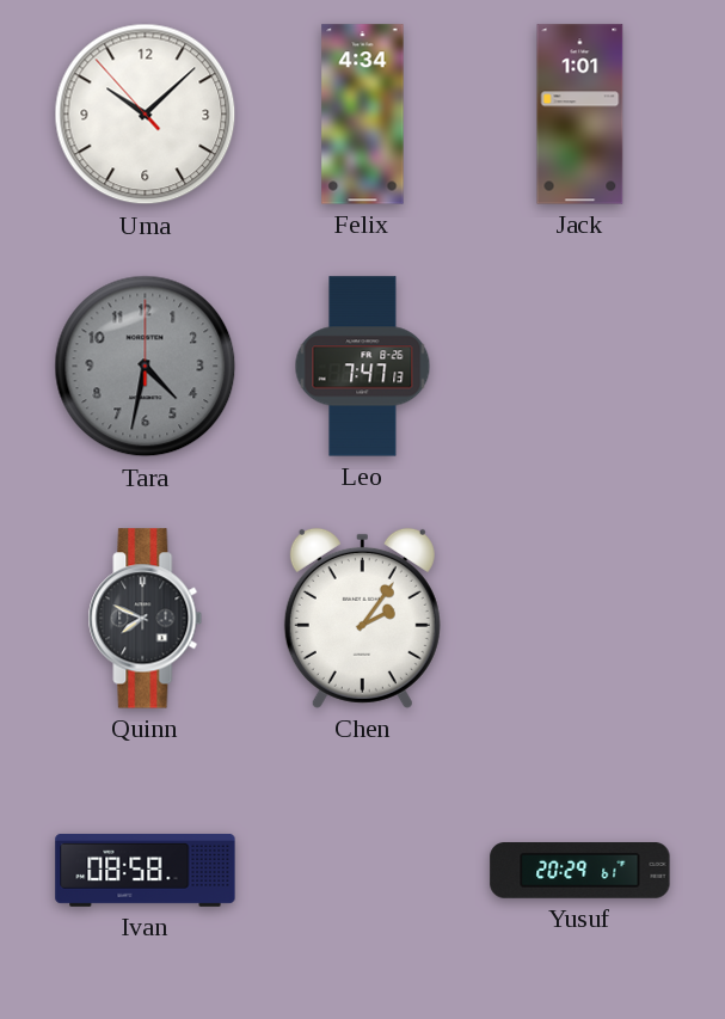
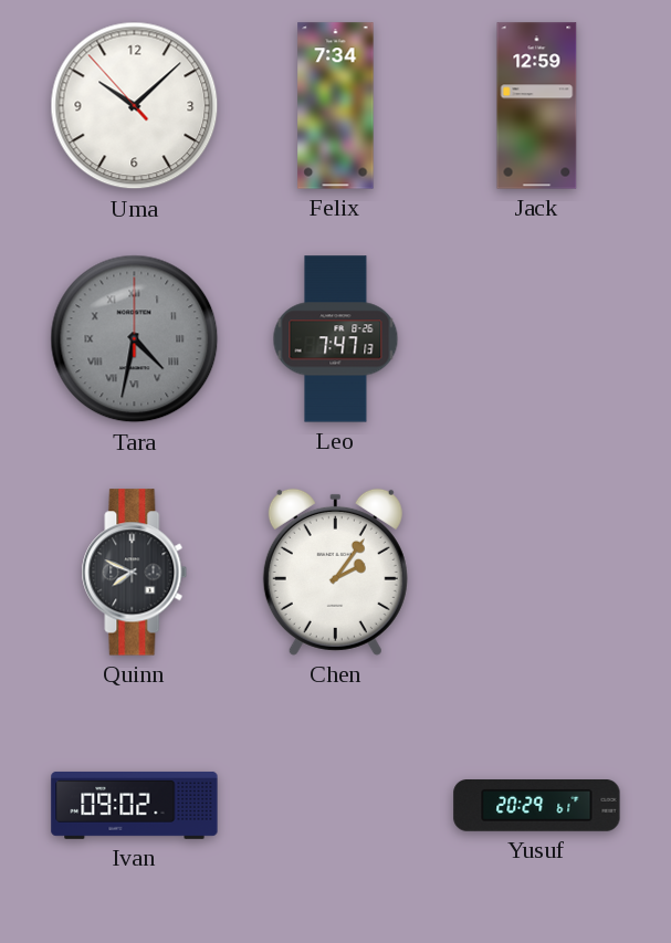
Felix: 4:34 -> 7:34
Jack: 1:01 -> 12:59
Tara numerals: Arabic -> Roman
Ivan: 08:58 -> 09:02
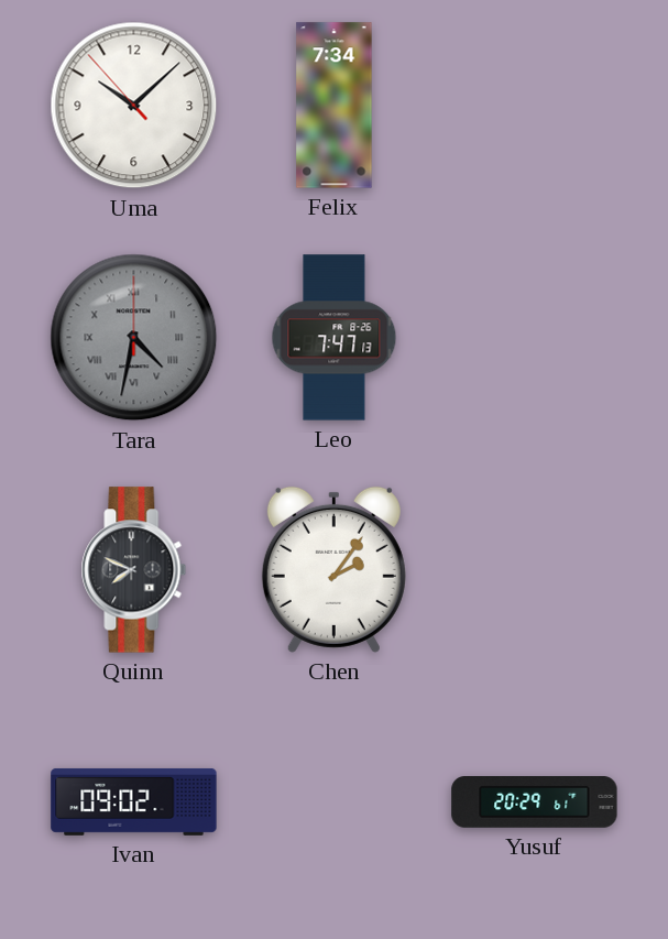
Jack: 12:59 -> none
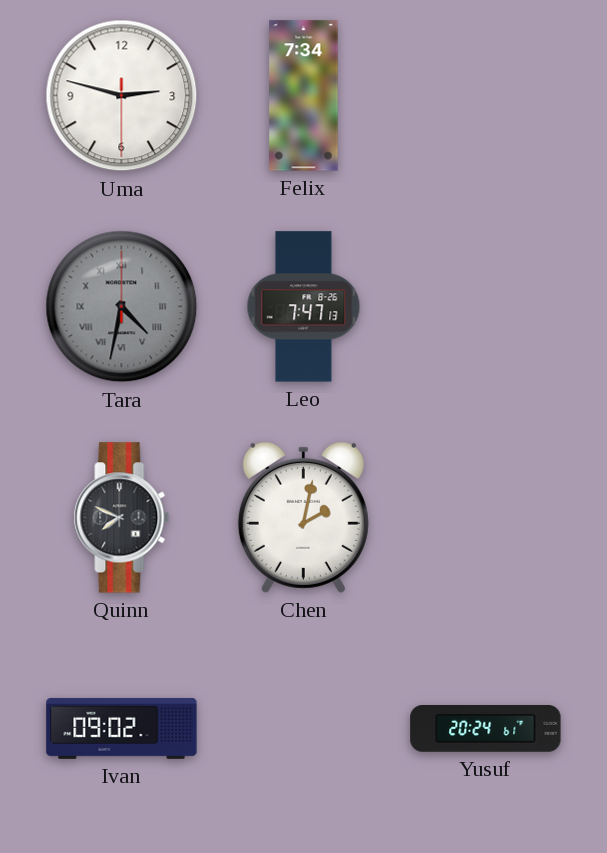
Uma: 10:07 -> 2:47
Chen: 2:06 -> 2:02
Yusuf: 20:29 -> 20:24
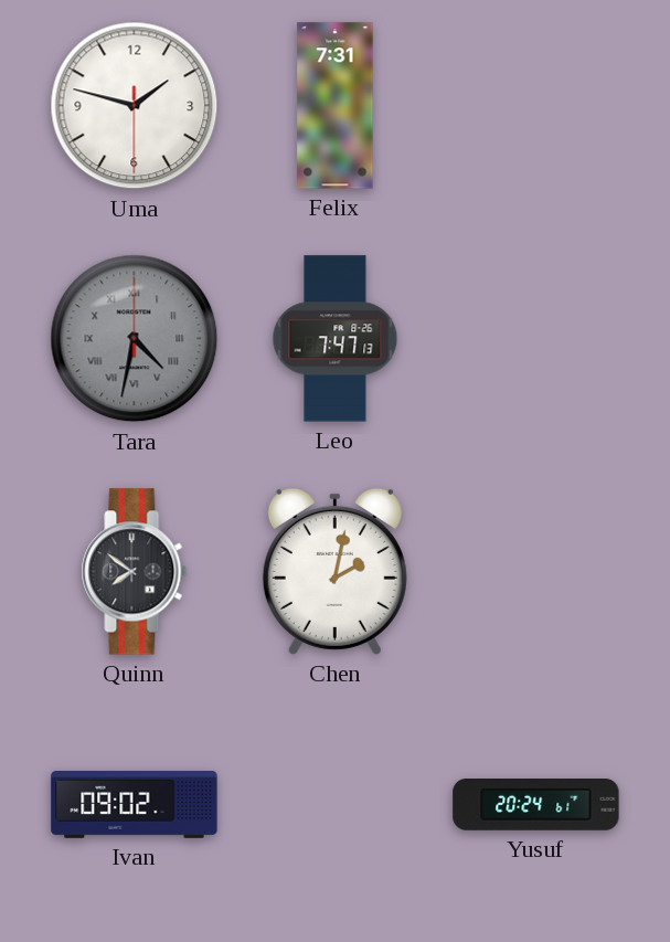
Uma: 2:47 -> 1:47
Felix: 7:34 -> 7:31
Quinn: 7:49 -> 7:51
